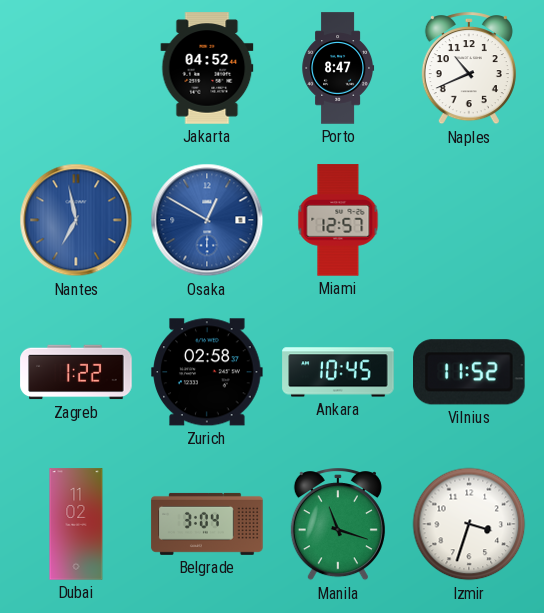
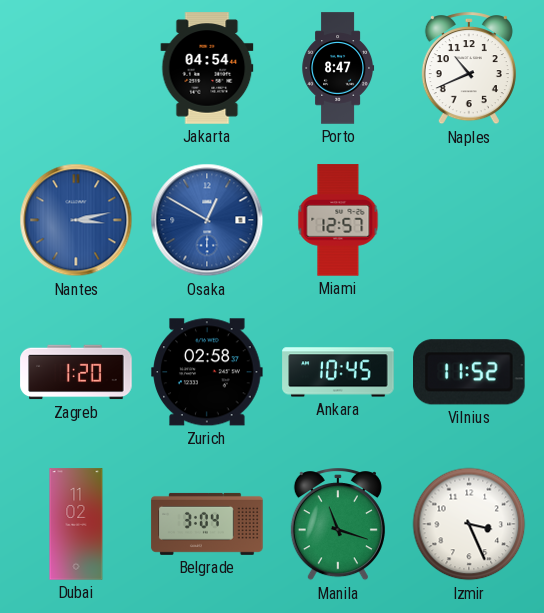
Jakarta: 04:52 -> 04:54
Nantes: 6:58 -> 3:13
Zagreb: 1:22 -> 1:20
Izmir: 3:33 -> 3:26
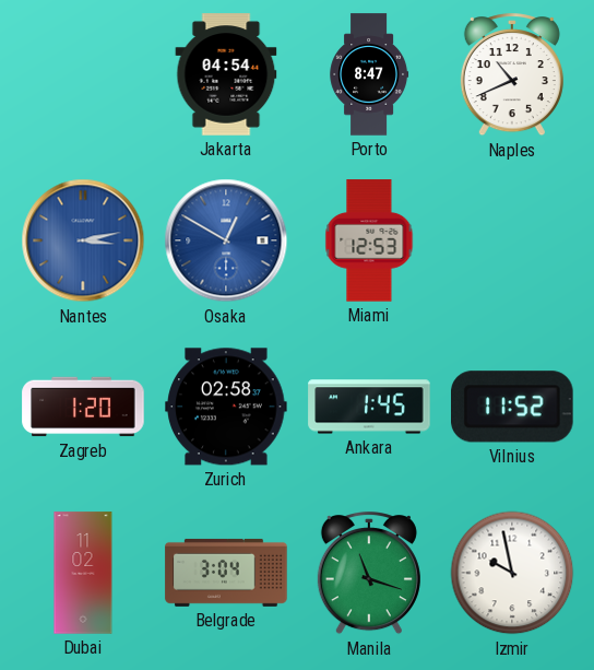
Miami: 12:57 -> 12:53
Ankara: 10:45 -> 1:45
Izmir: 3:26 -> 9:58
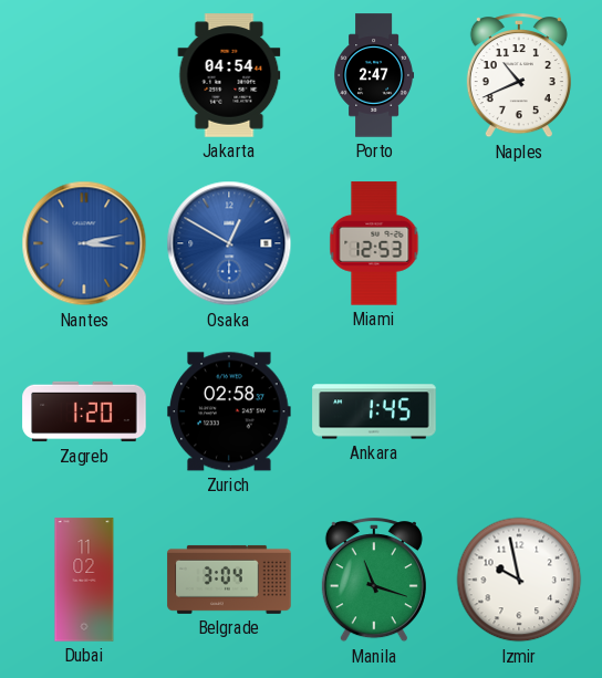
Porto: 8:47 -> 2:47
Vilnius: 11:52 -> none
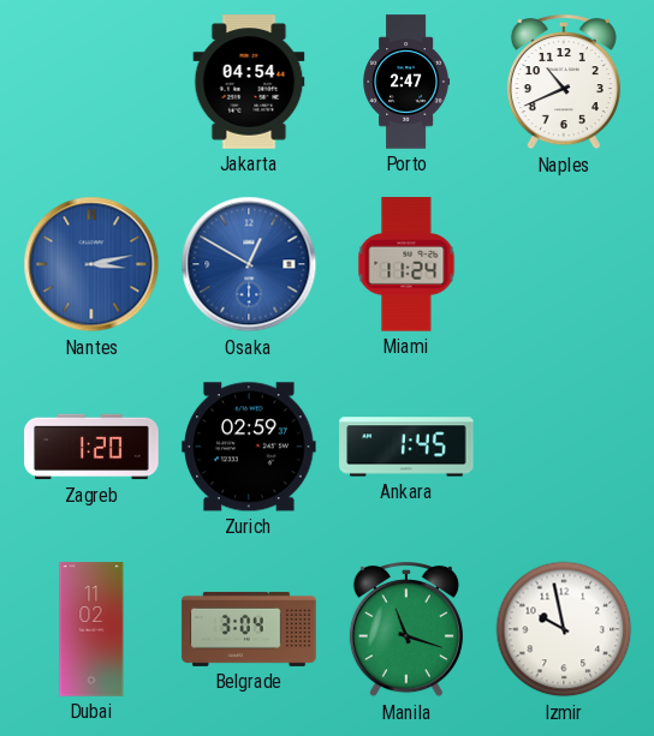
Miami: 12:53 -> 11:24
Zurich: 02:58 -> 02:59
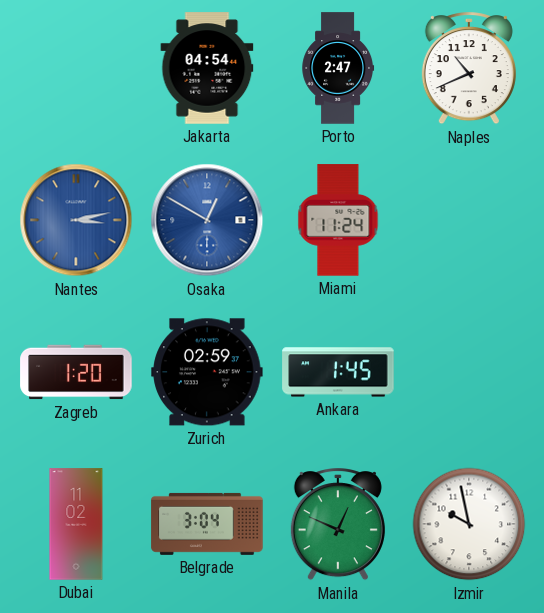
Manila: 11:18 -> 12:49
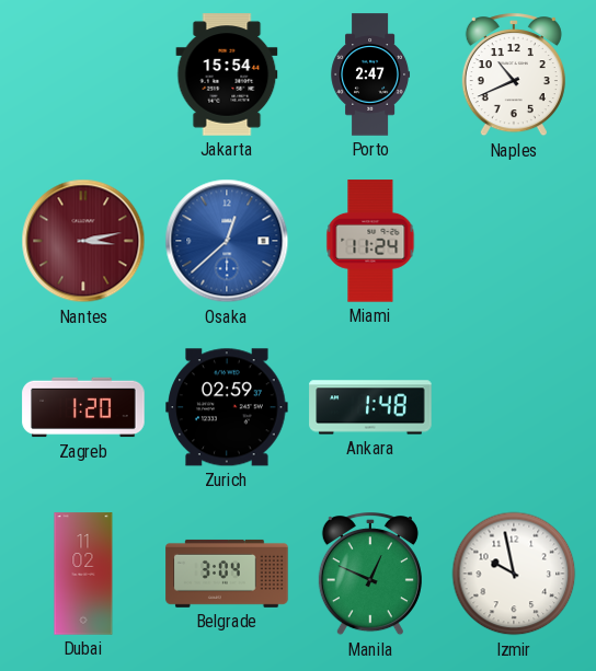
Jakarta: 04:54 -> 15:54
Nantes dial: blue -> burgundy
Osaka: 12:50 -> 12:38
Ankara: 1:45 -> 1:48
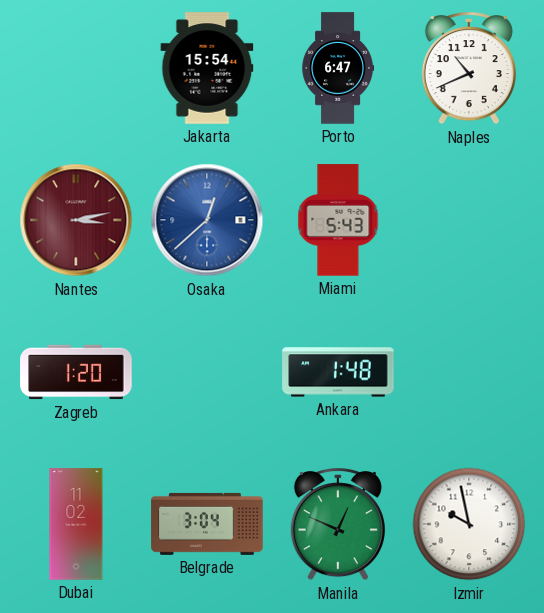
Porto: 2:47 -> 6:47
Miami: 11:24 -> 5:43
Zurich: 02:59 -> none
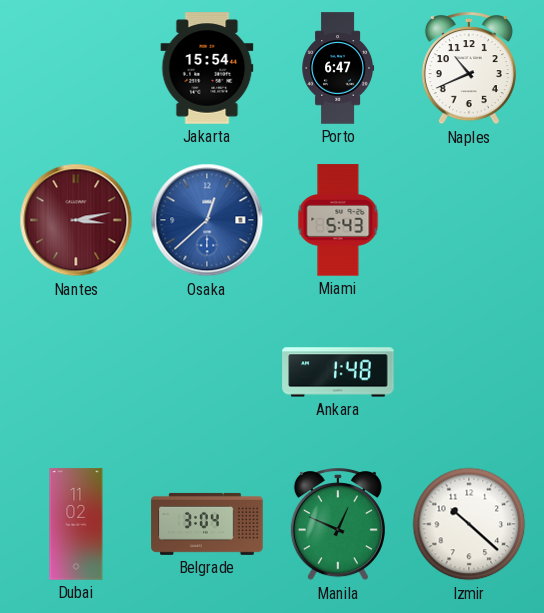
Zagreb: 1:20 -> none
Izmir: 9:58 -> 10:22
